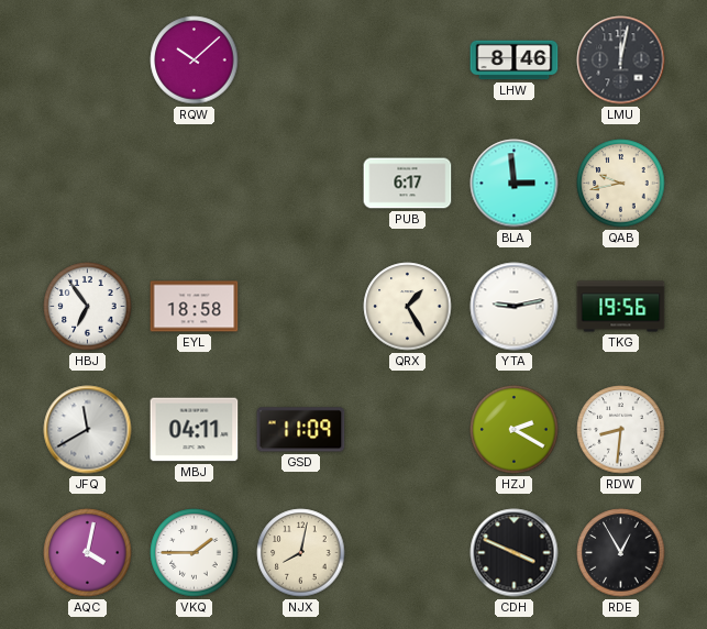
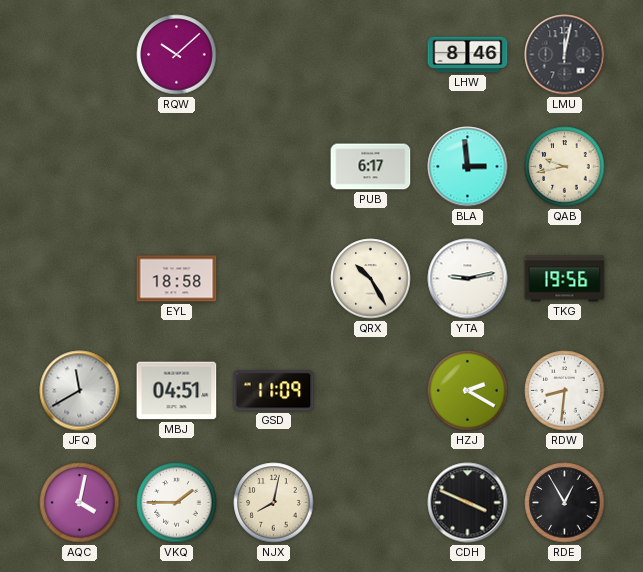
HBJ: 6:54 -> none
QRX: 1:25 -> 10:25
MBJ: 04:11 -> 04:51
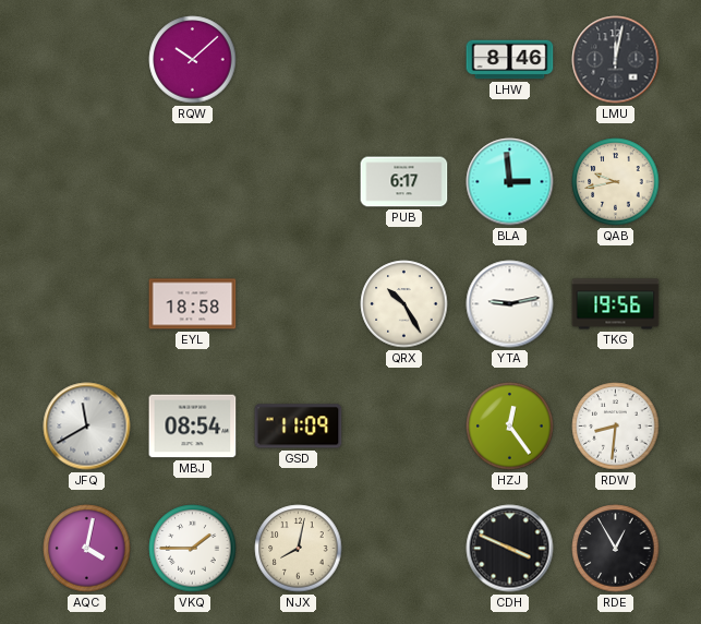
MBJ: 04:51 -> 08:54
HZJ: 2:20 -> 12:24
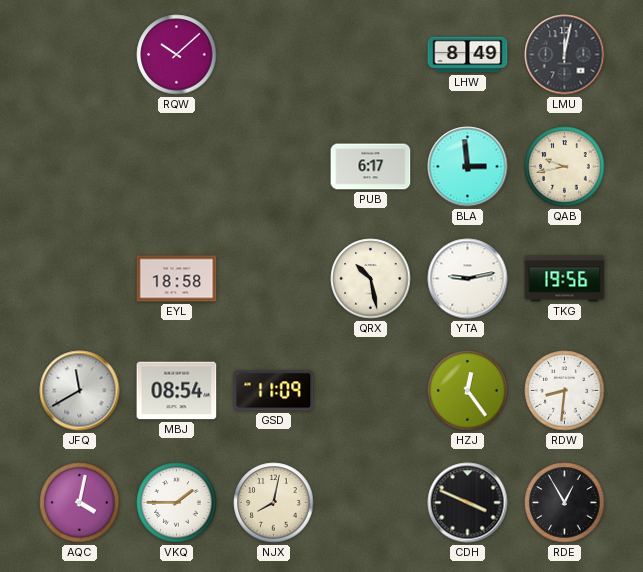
LHW: 8:46 -> 8:49
QRX: 10:25 -> 10:28
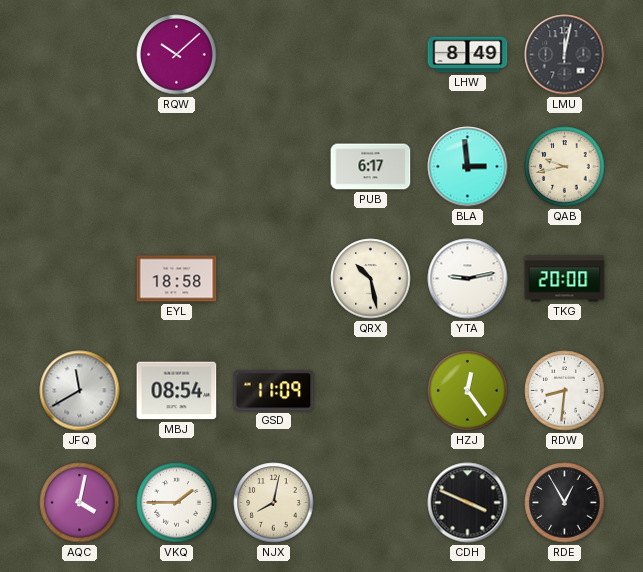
TKG: 19:56 -> 20:00
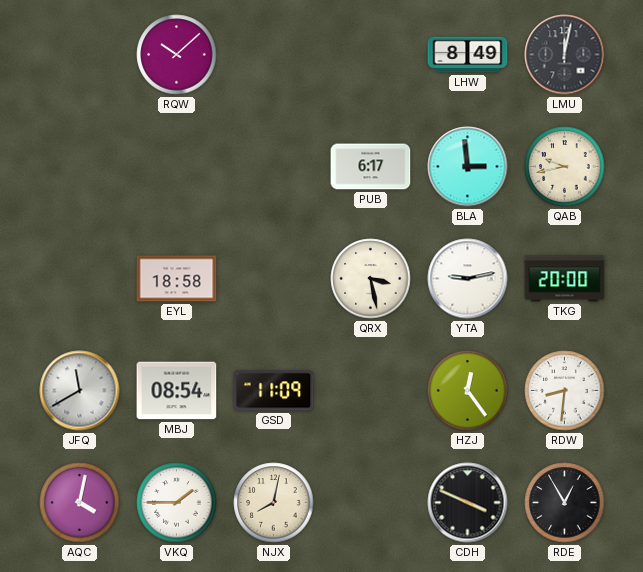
QRX: 10:28 -> 3:28
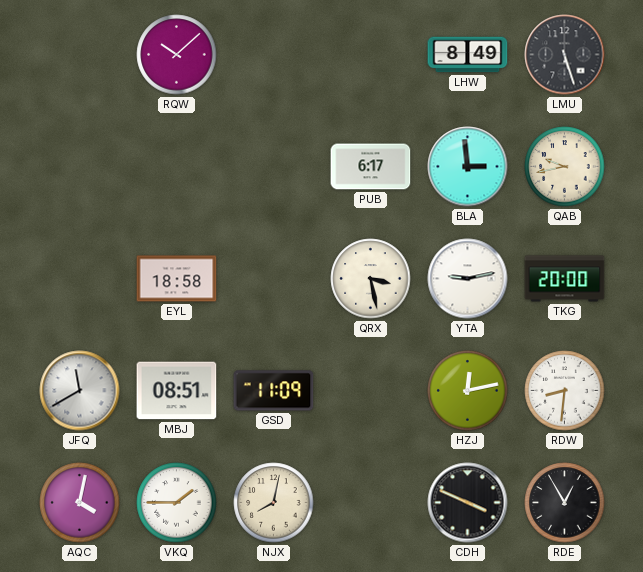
LMU: 12:02 -> 5:27
MBJ: 08:54 -> 08:51
HZJ: 12:24 -> 12:13
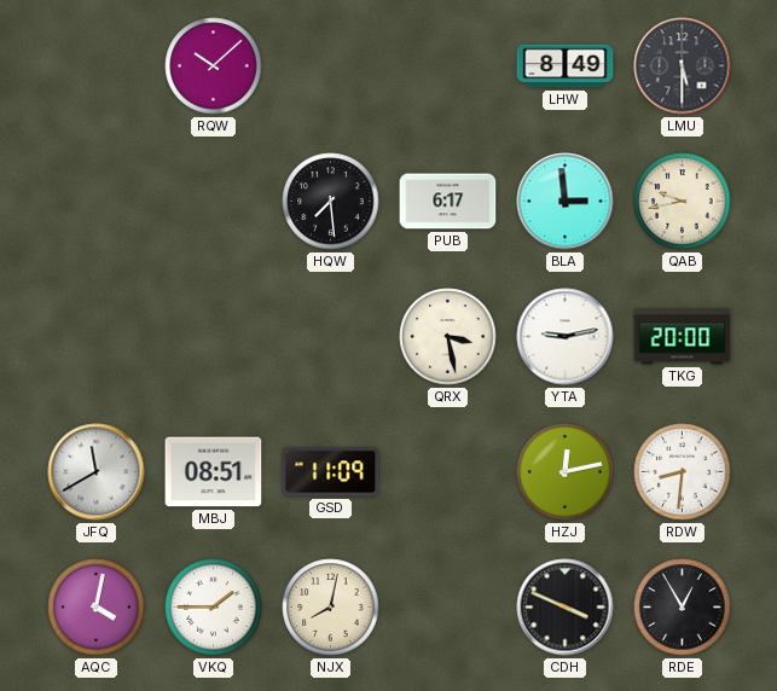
LMU: 5:27 -> 5:30
HQW: none -> 7:29
EYL: 18:58 -> none
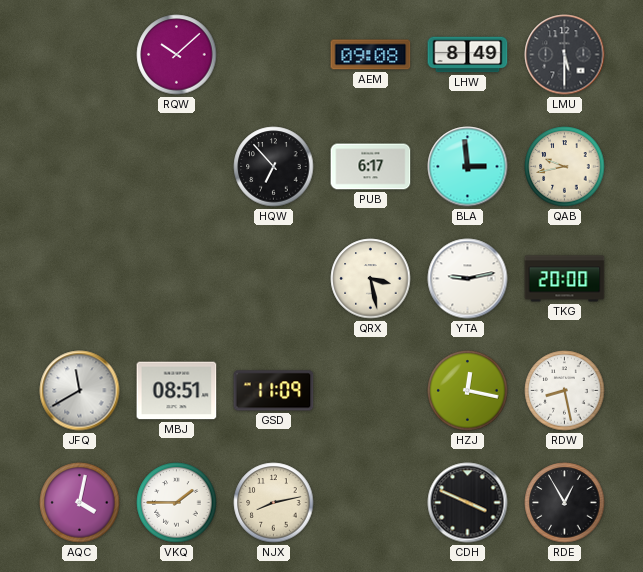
AEM: none -> 09:08
HQW: 7:29 -> 6:53
HZJ: 12:13 -> 12:17
RDW: 8:31 -> 8:28
NJX: 8:02 -> 8:13
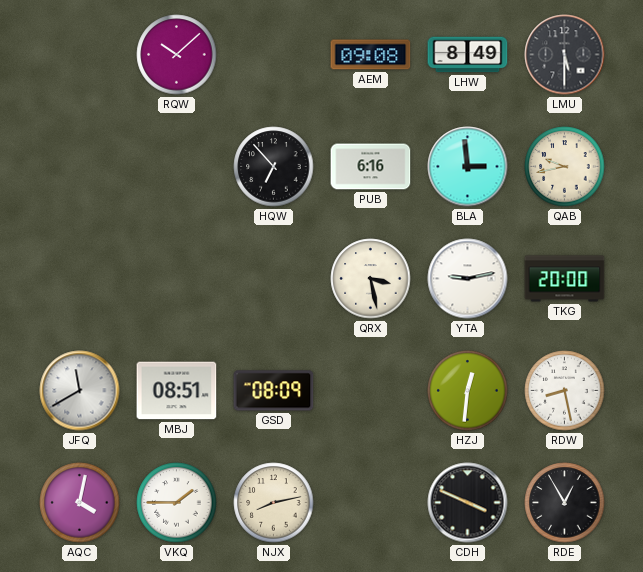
PUB: 6:17 -> 6:16
GSD: 11:09 -> 08:09
HZJ: 12:17 -> 12:31
